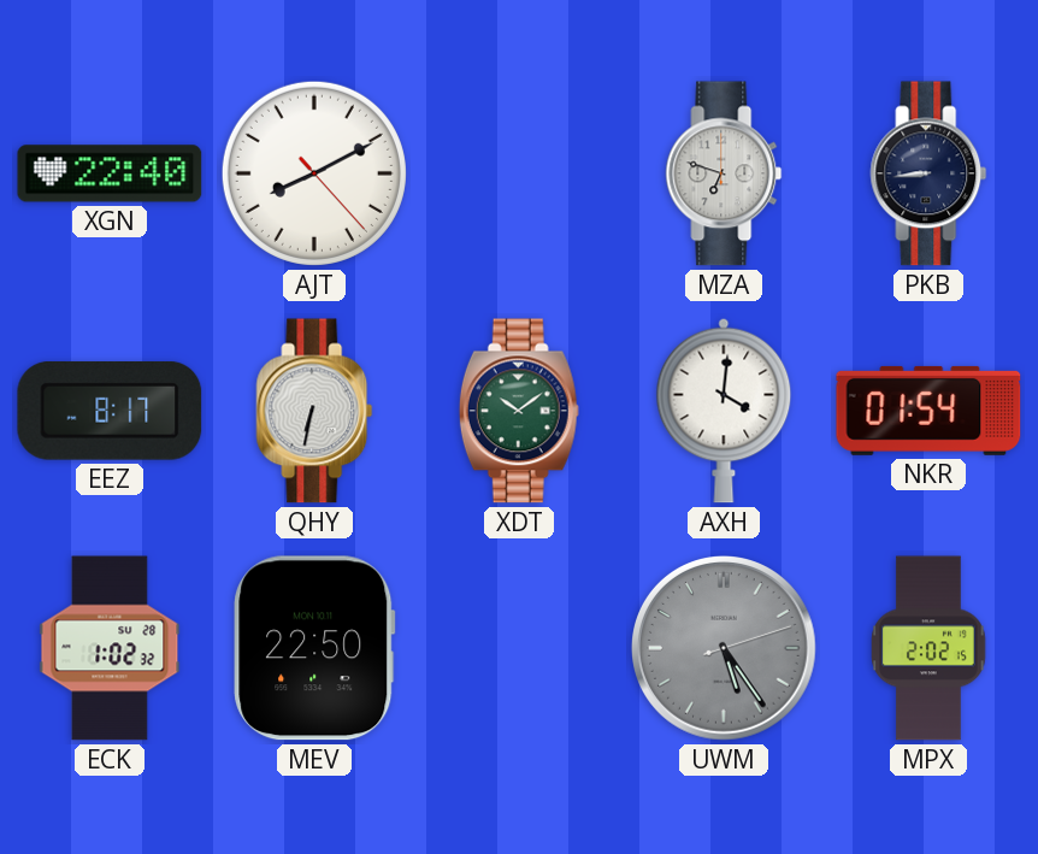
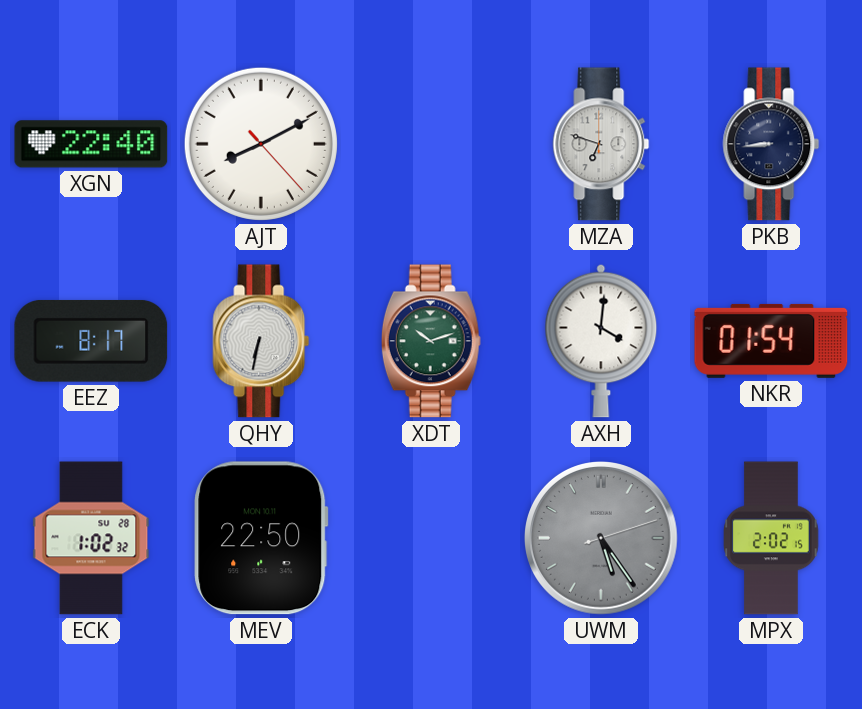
XDT: 10:09 -> 10:12
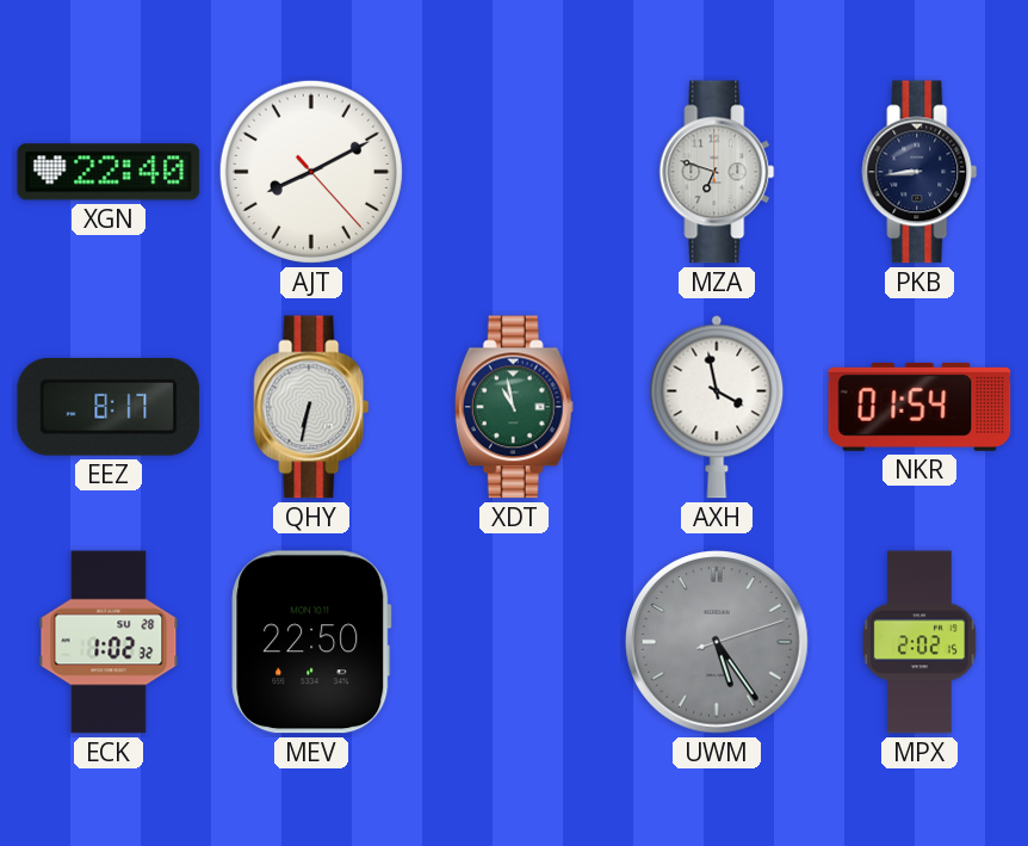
XDT: 10:12 -> 10:58
AXH: 4:01 -> 3:58
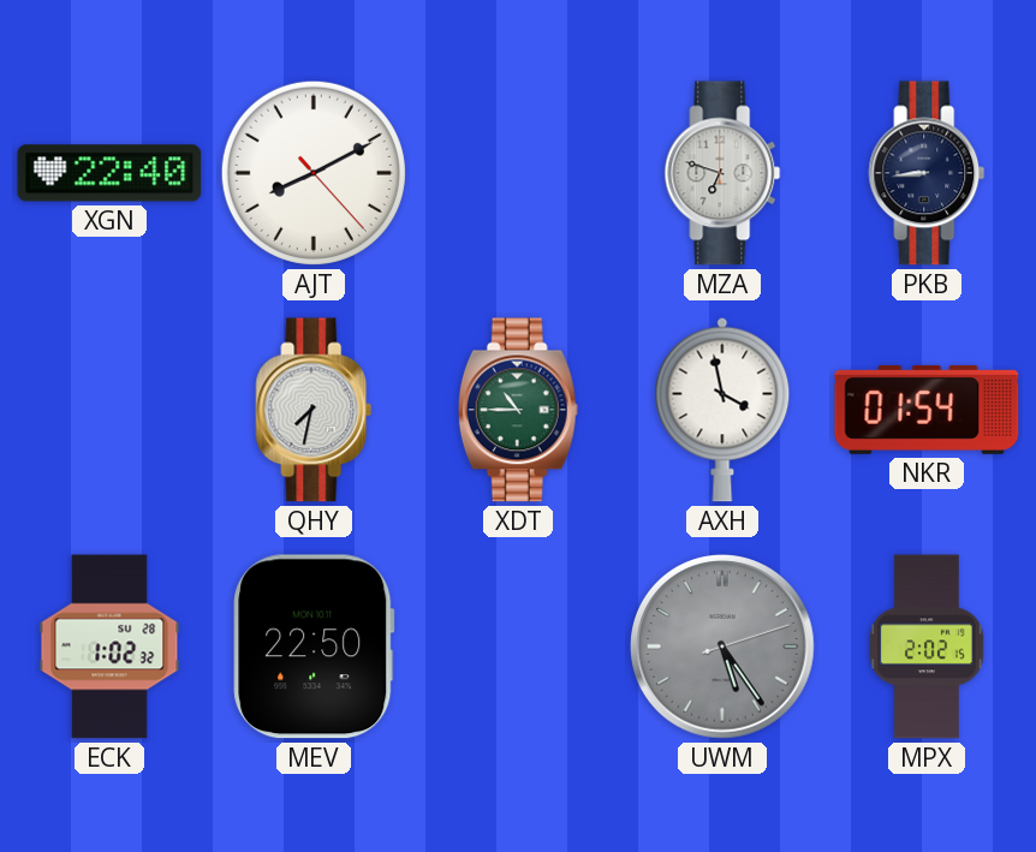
EEZ: 8:17 -> none
QHY: 6:32 -> 7:32
XDT: 10:58 -> 10:45
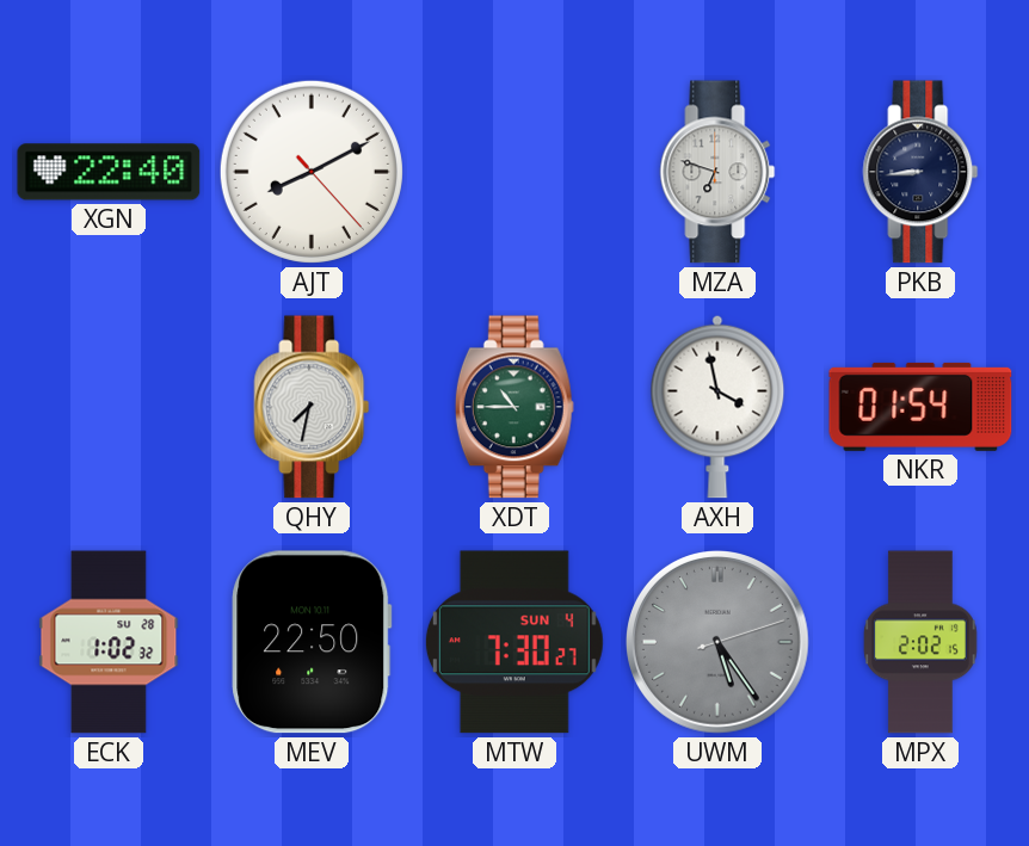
MTW: none -> 7:30
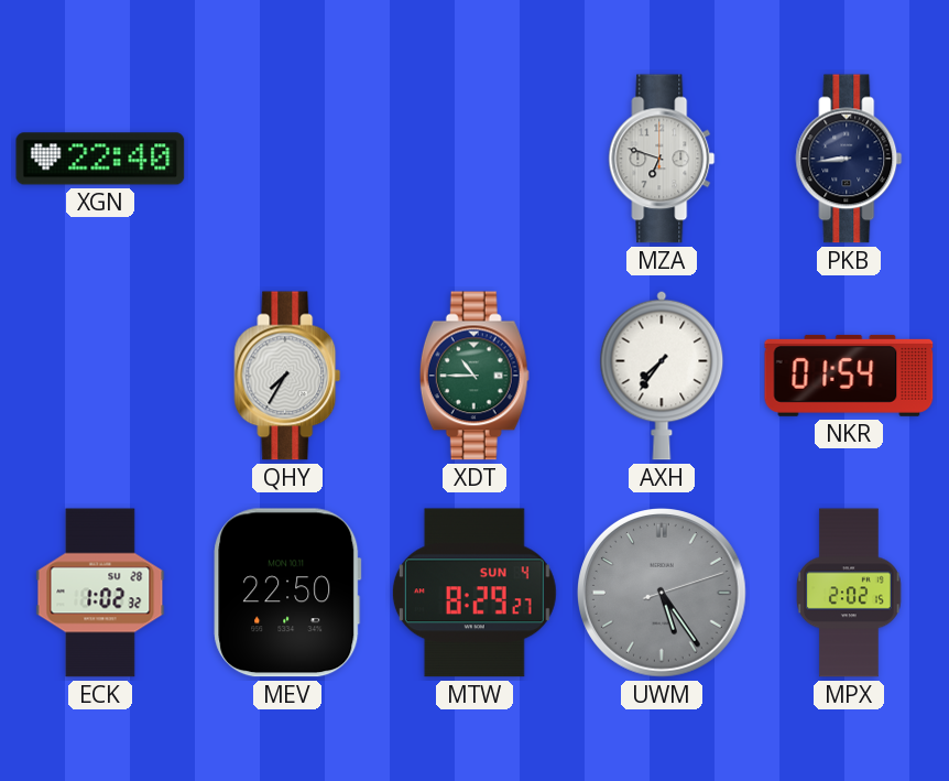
AJT: 8:10 -> none
QHY: 7:32 -> 7:35
AXH: 3:58 -> 7:36
MTW: 7:30 -> 8:29
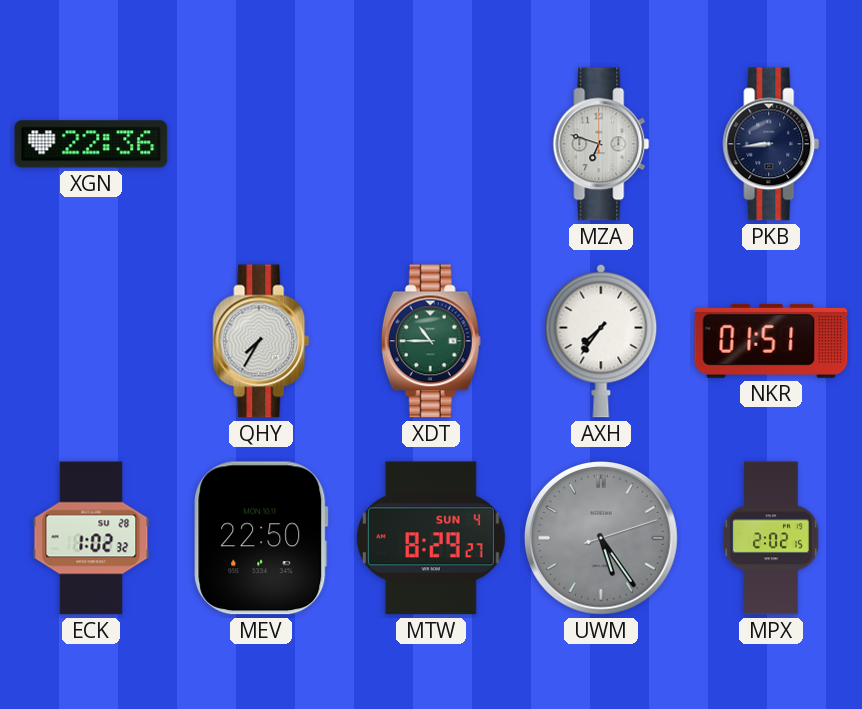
XGN: 22:40 -> 22:36
NKR: 01:54 -> 01:51
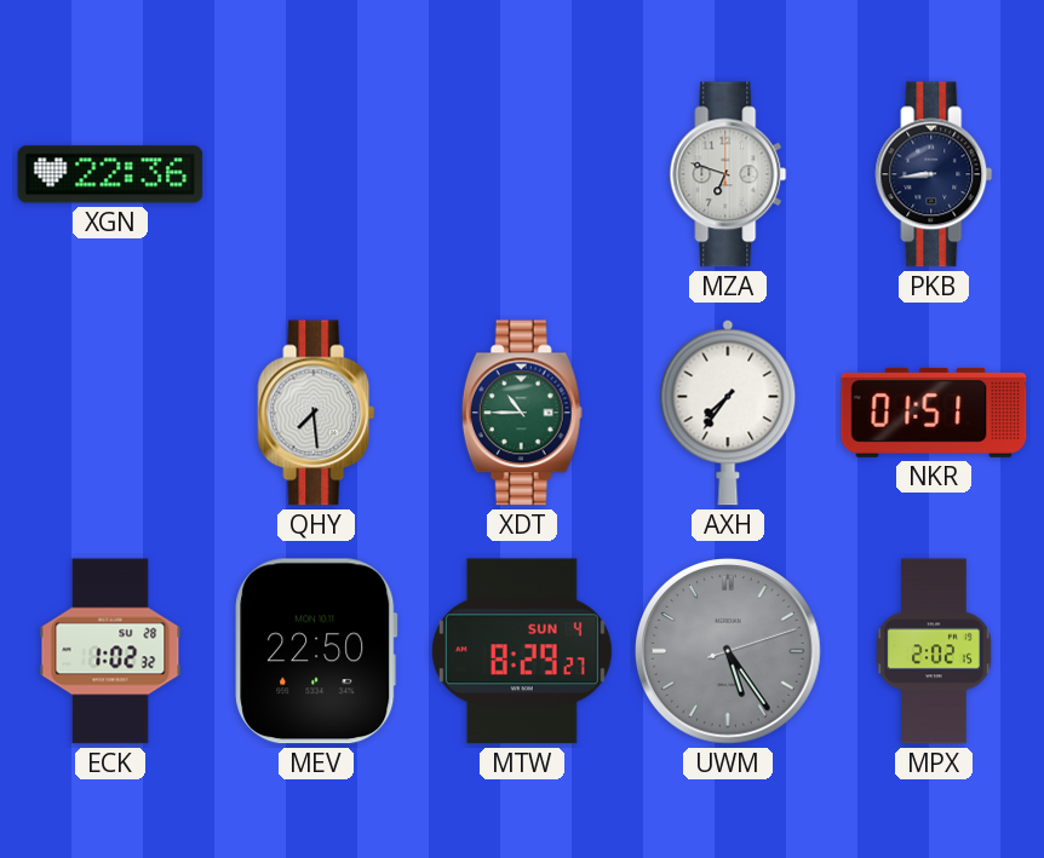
QHY: 7:35 -> 7:29
